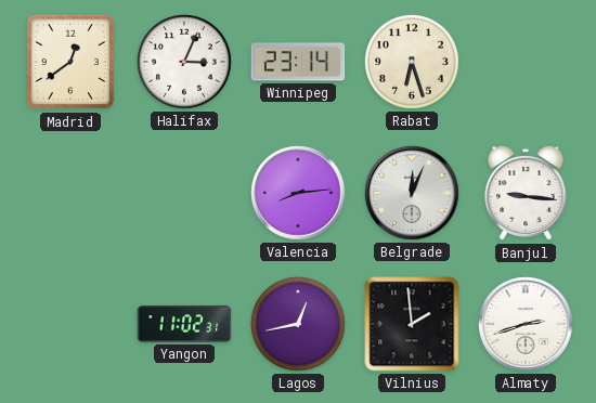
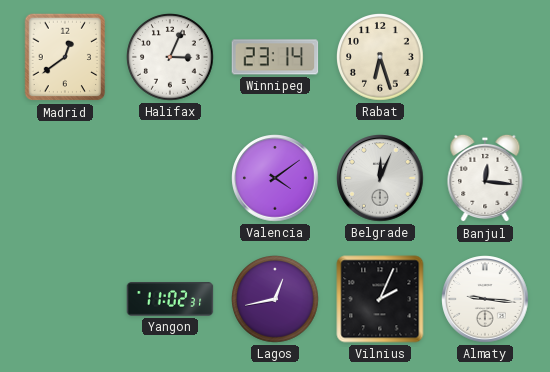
Valencia: 8:14 -> 4:09
Banjul: 9:16 -> 12:16
Vilnius: 1:59 -> 2:04
Almaty: 2:42 -> 9:16
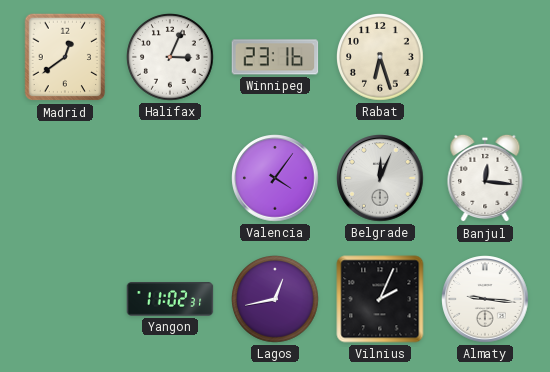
Winnipeg: 23:14 -> 23:16
Valencia: 4:09 -> 4:06
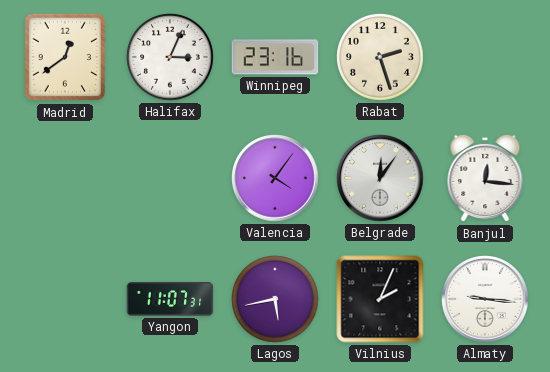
Rabat: 6:27 -> 2:27
Belgrade: 12:04 -> 12:06
Yangon: 11:02 -> 11:07
Lagos: 12:43 -> 5:43
